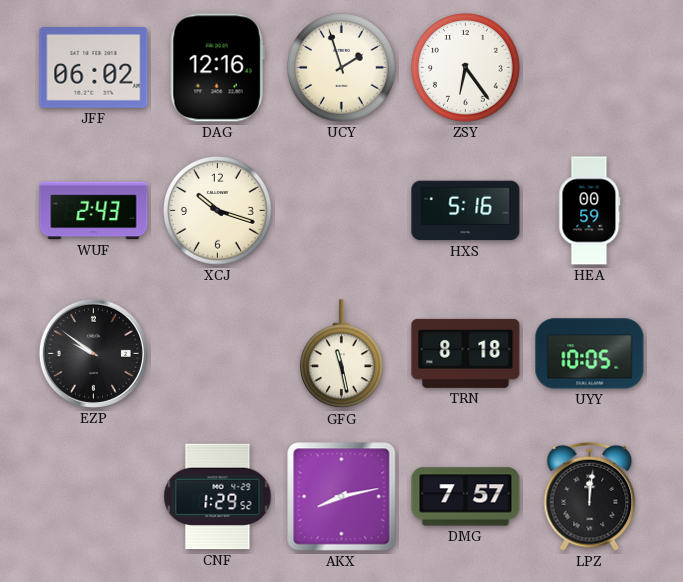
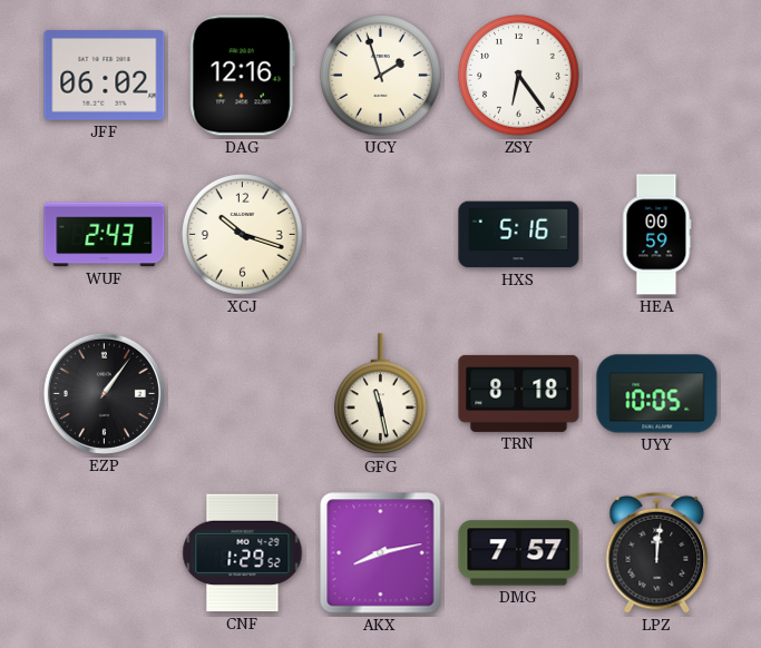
EZP: 9:51 -> 1:06
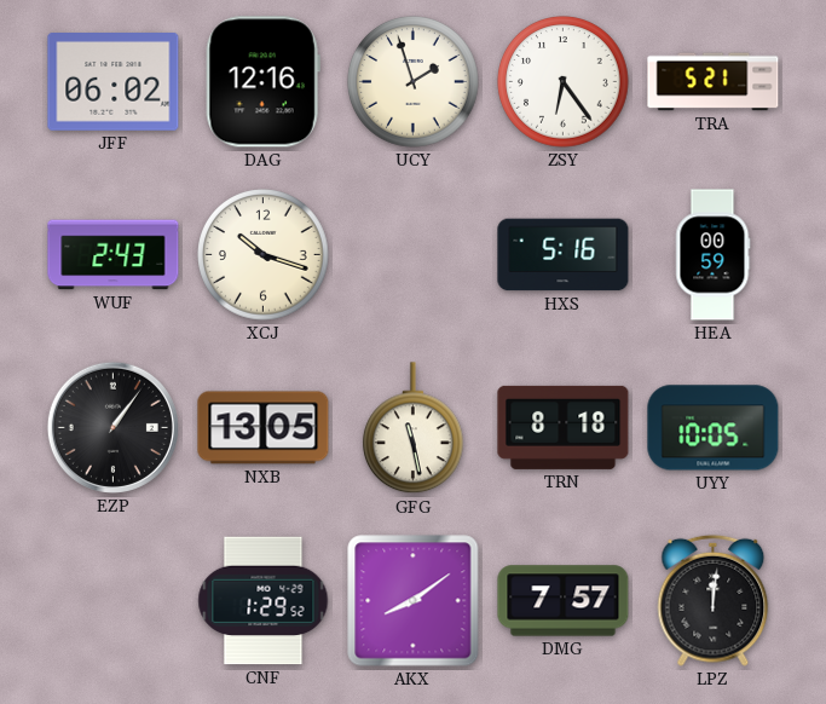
TRA: none -> 5:21
NXB: none -> 13:05
AKX: 8:13 -> 8:09
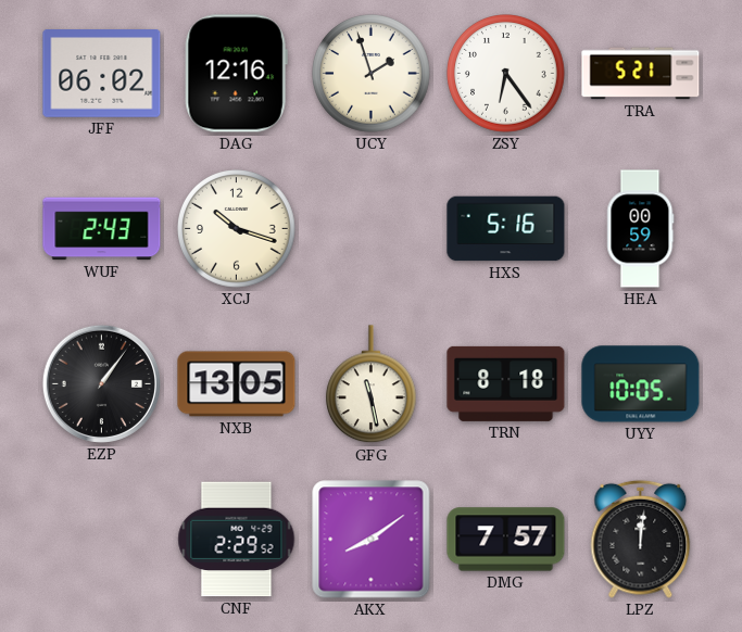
CNF: 1:29 -> 2:29
